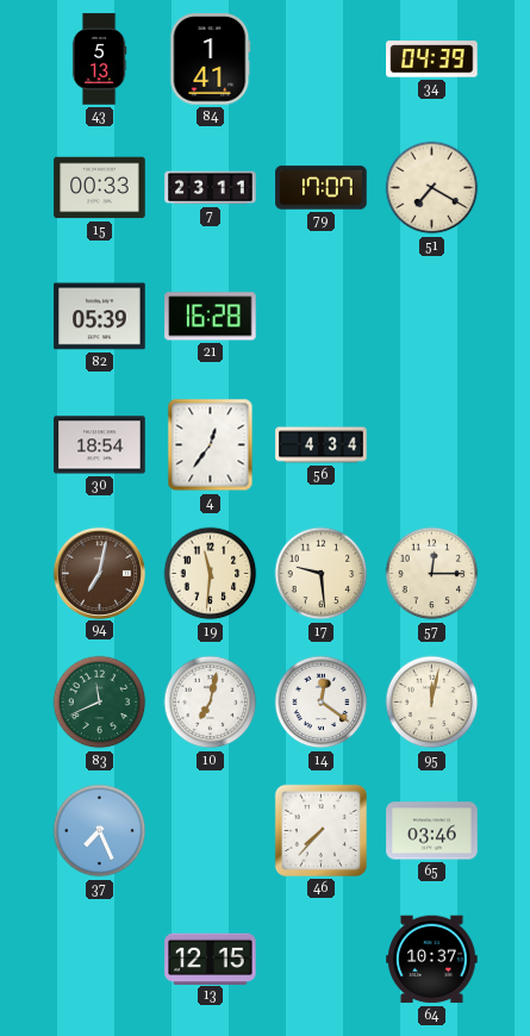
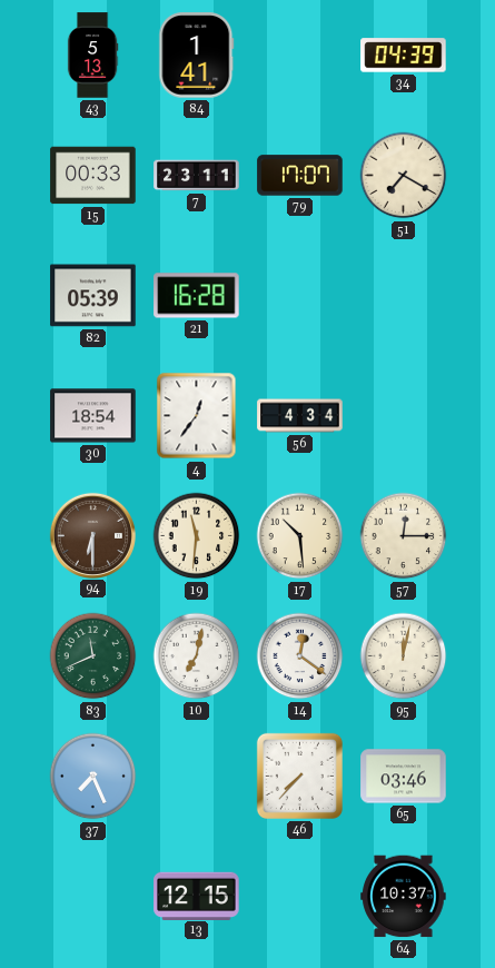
94: 7:02 -> 6:30
17: 9:29 -> 10:29
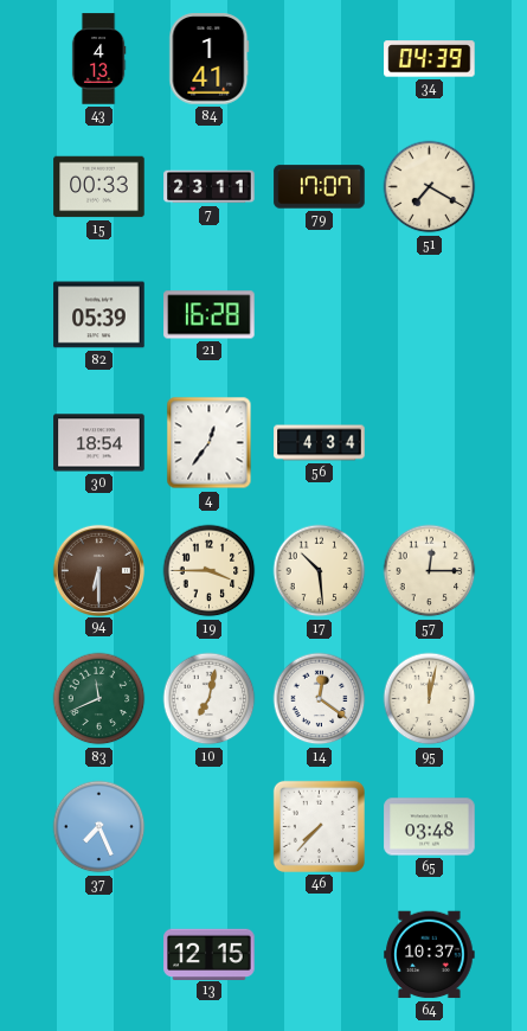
43: 5:13 -> 4:13
19: 11:31 -> 3:45
65: 03:46 -> 03:48
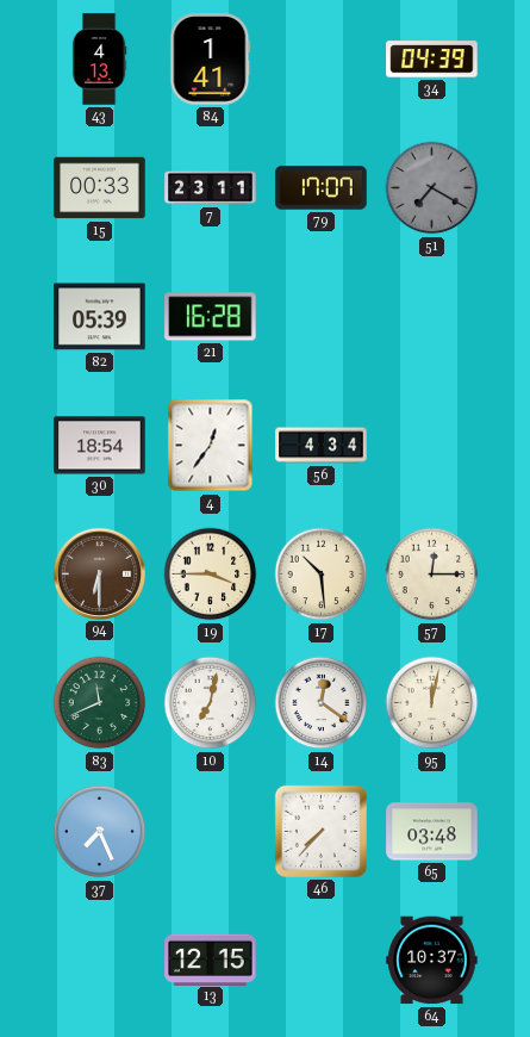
51 dial: cream -> grey
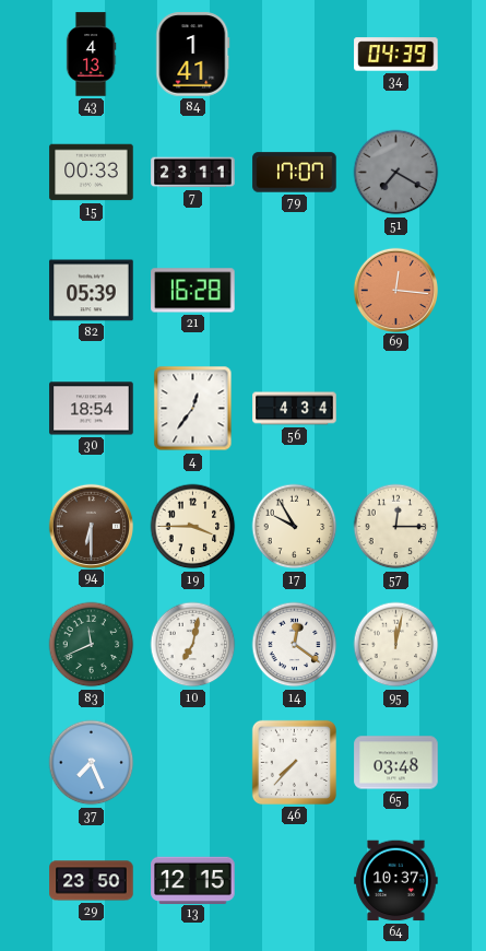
69: none -> 12:16
17: 10:29 -> 9:55
29: none -> 23:50
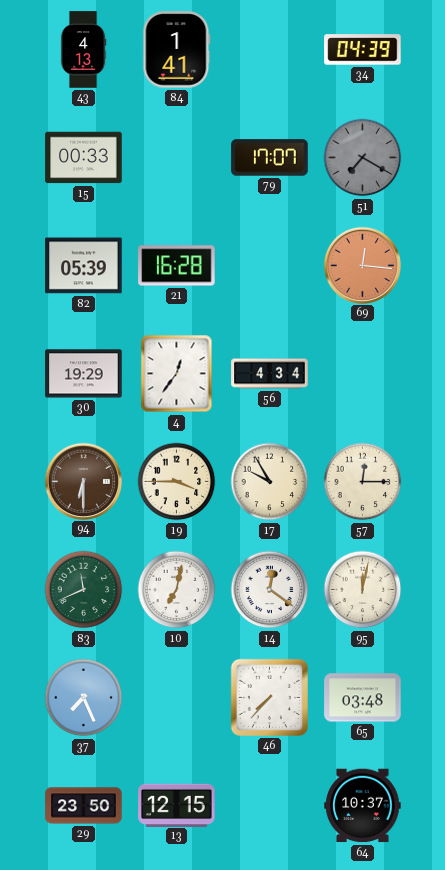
7: 23:11 -> none
30: 18:54 -> 19:29
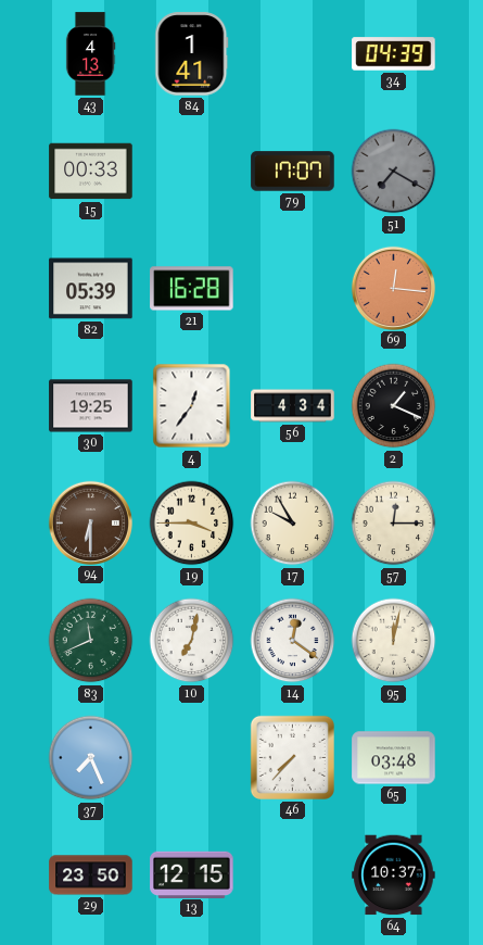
30: 19:29 -> 19:25
2: none -> 1:19
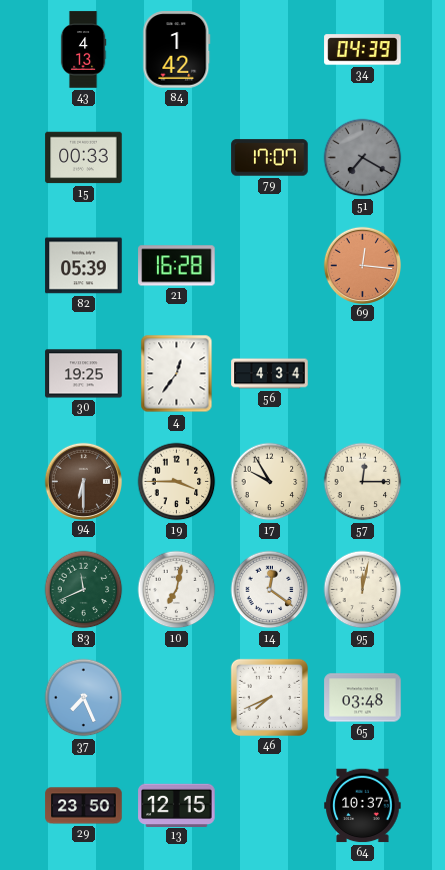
84: 1:41 -> 1:42
2: 1:19 -> none
46: 7:37 -> 7:41
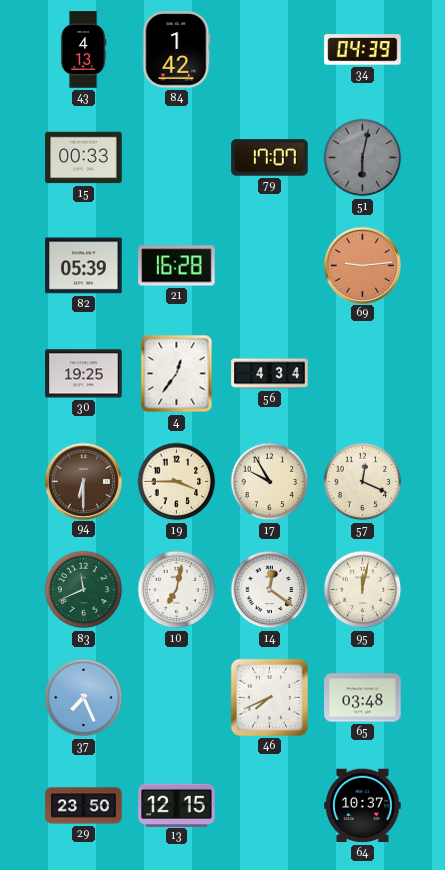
51: 7:20 -> 6:02
69: 12:16 -> 9:14
57: 12:15 -> 12:19
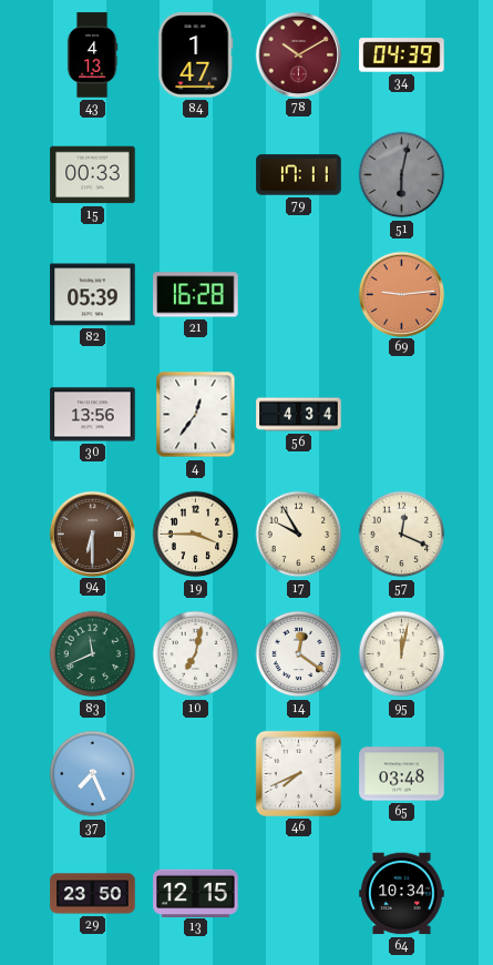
84: 1:42 -> 1:47
78: none -> 10:10
79: 17:07 -> 17:11
30: 19:25 -> 13:56
64: 10:37 -> 10:34
